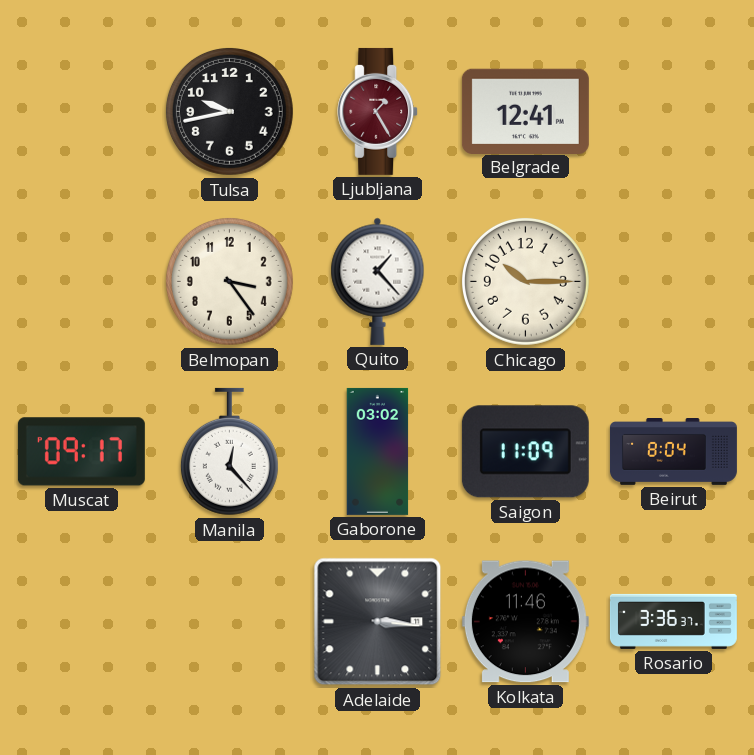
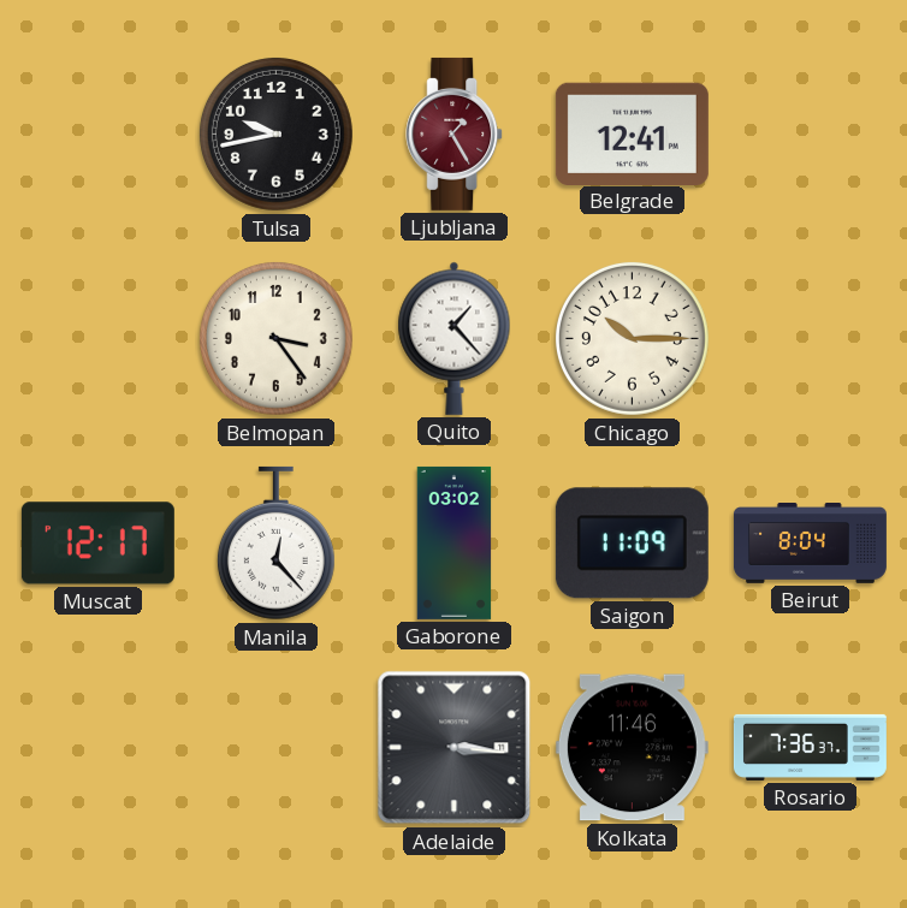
Muscat: 09:17 -> 12:17
Rosario: 3:36 -> 7:36
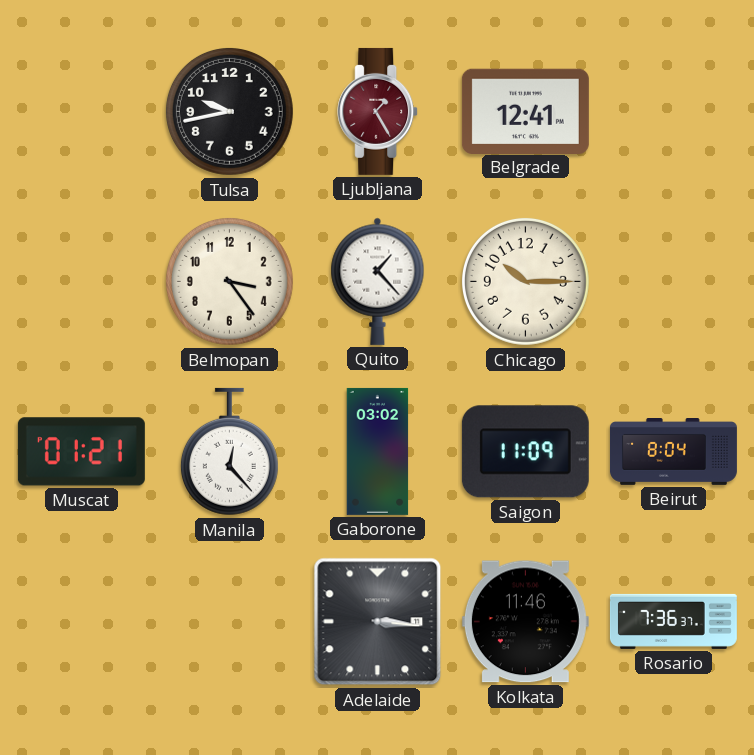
Muscat: 12:17 -> 01:21
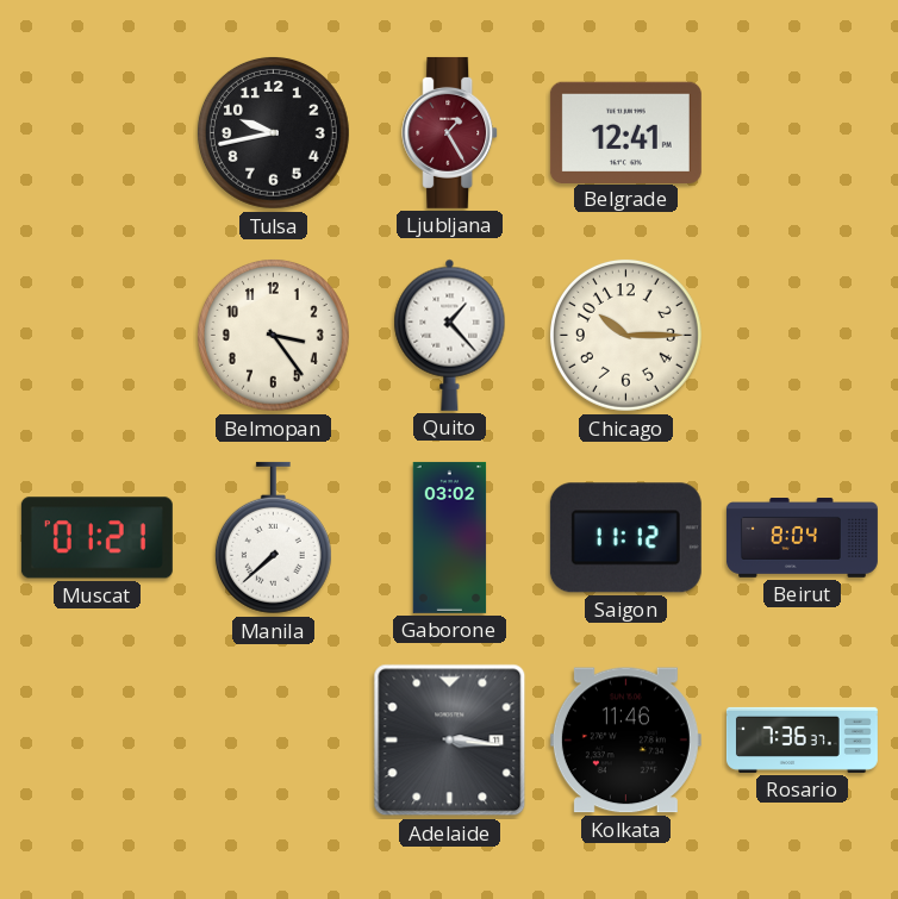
Manila: 12:23 -> 7:38
Saigon: 11:09 -> 11:12
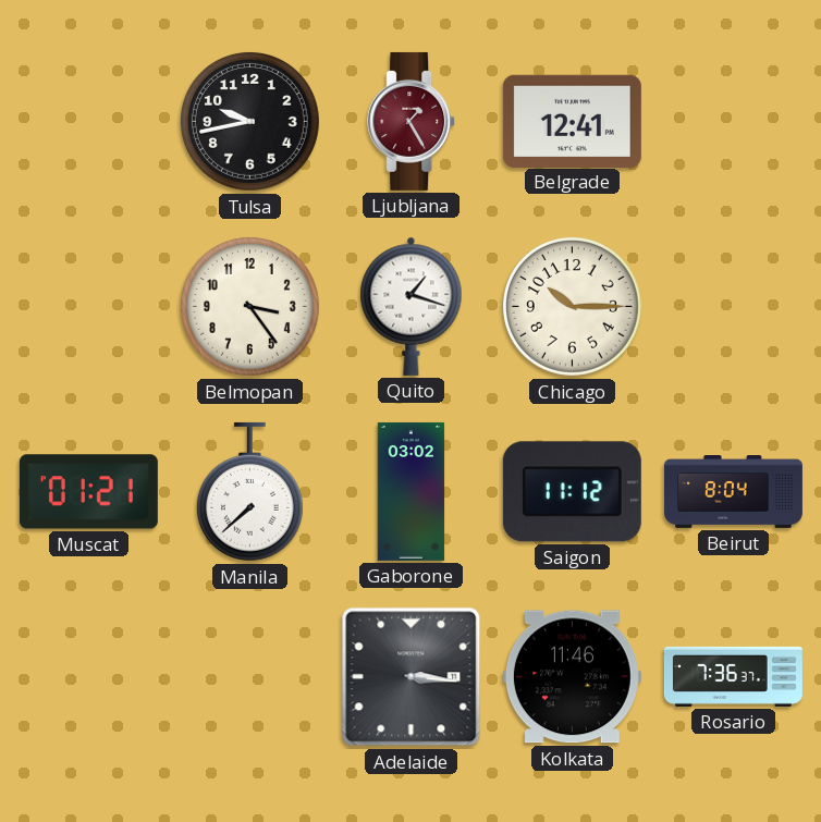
Quito: 1:23 -> 1:18
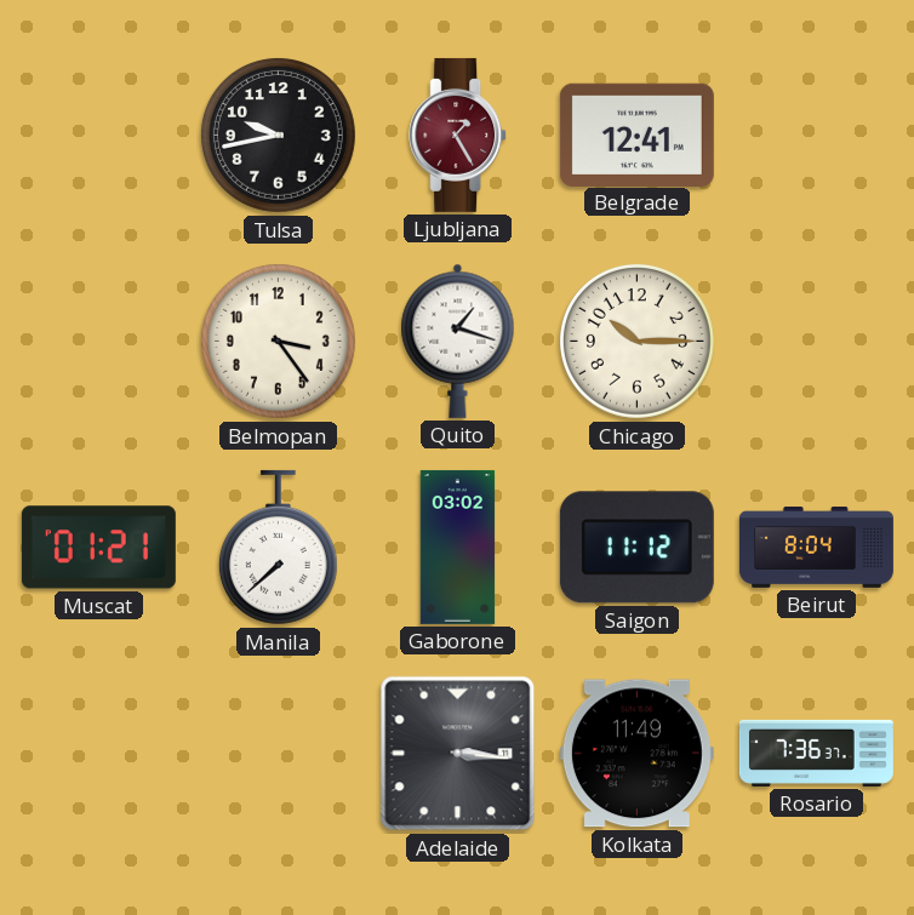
Kolkata: 11:46 -> 11:49
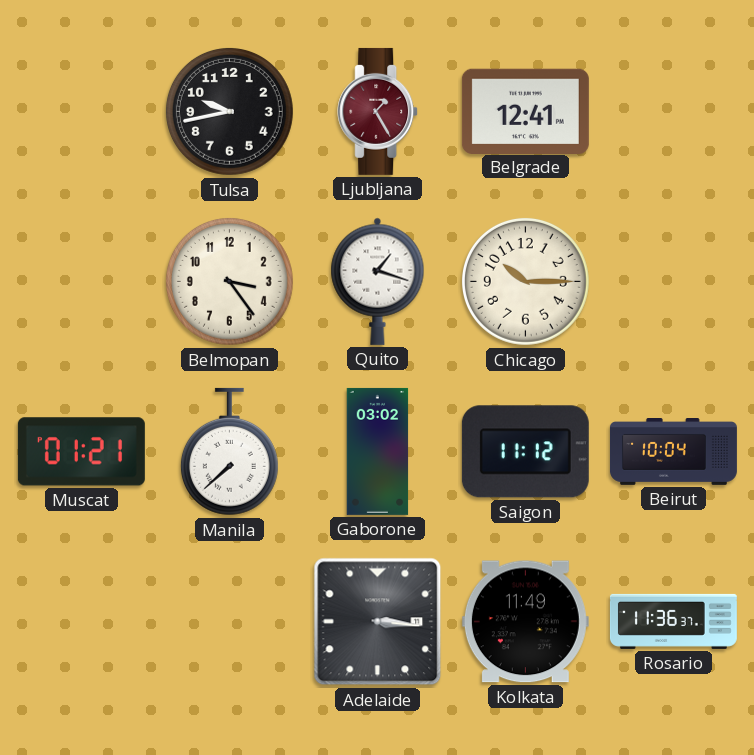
Beirut: 8:04 -> 10:04
Rosario: 7:36 -> 11:36
